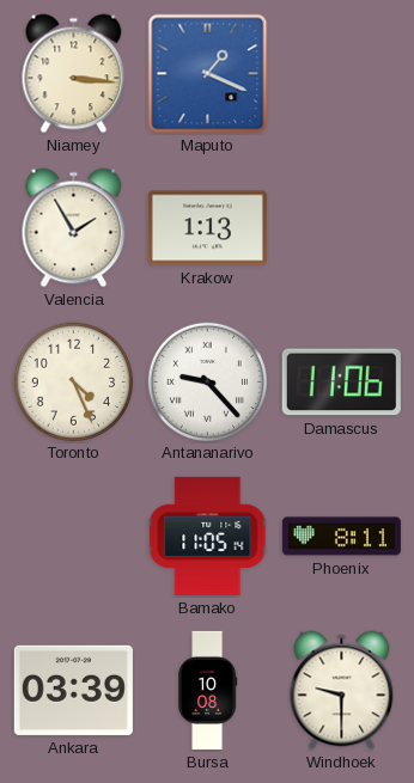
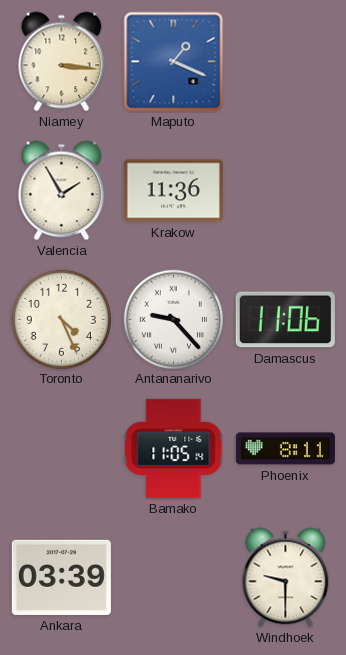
Krakow: 1:13 -> 11:36
Bursa: 10:08 -> none
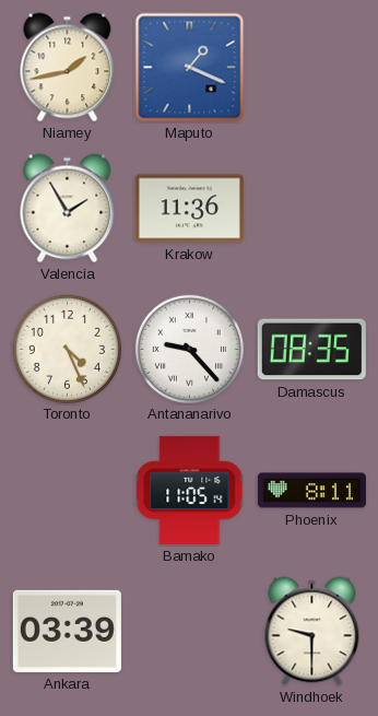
Niamey: 3:16 -> 1:43
Damascus: 11:06 -> 08:35
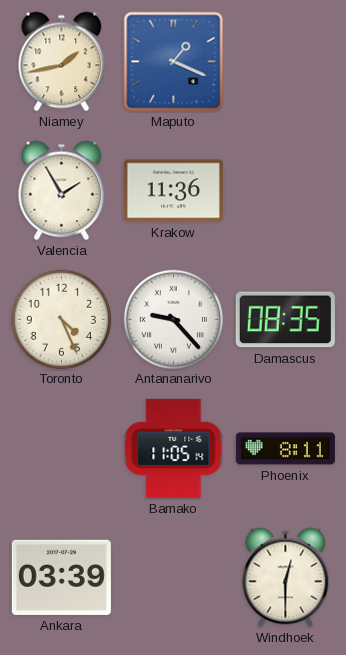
Windhoek: 9:30 -> 12:30
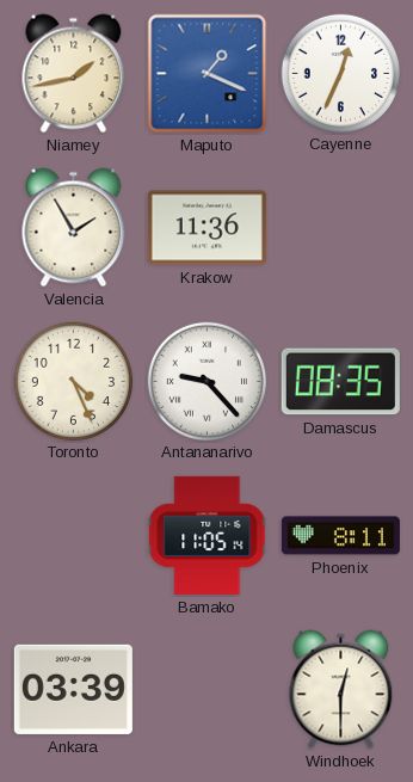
Cayenne: none -> 12:34
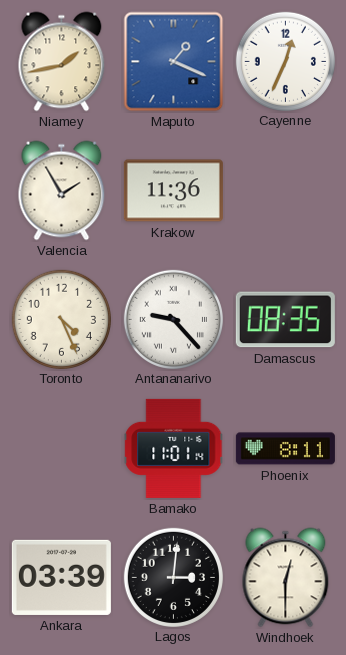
Bamako: 11:05 -> 11:01
Lagos: none -> 3:01
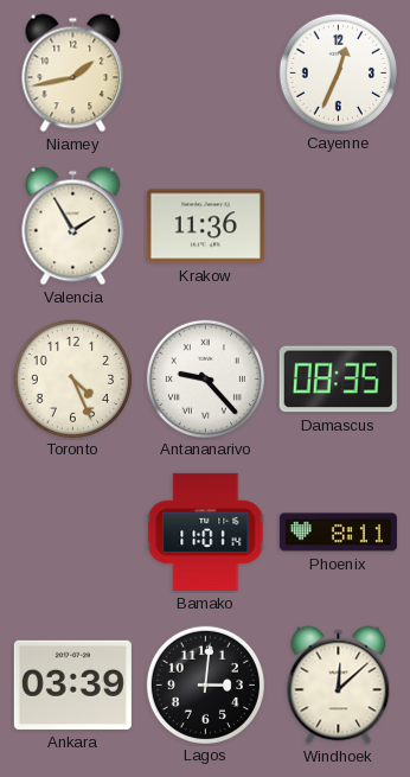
Maputo: 1:19 -> none
Windhoek: 12:30 -> 12:08
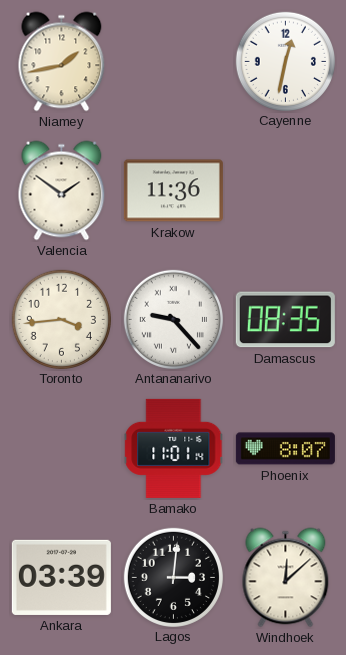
Cayenne: 12:34 -> 12:32
Valencia: 1:55 -> 1:51
Toronto: 4:26 -> 3:44
Phoenix: 8:11 -> 8:07
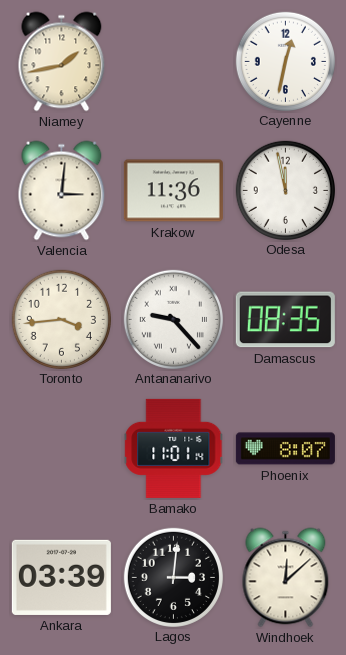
Valencia: 1:51 -> 3:01
Odesa: none -> 11:58
